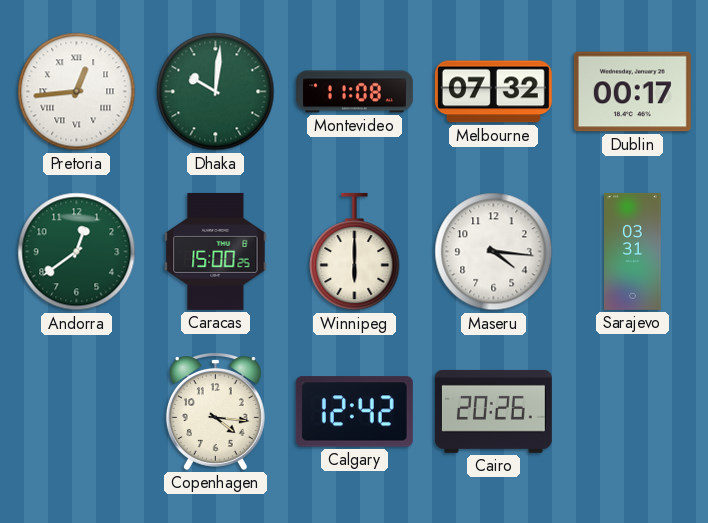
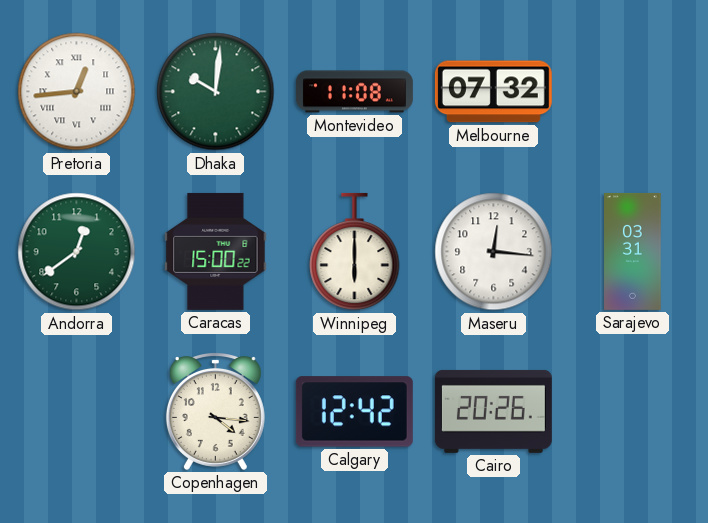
Dublin: 00:17 -> none
Caracas: 15:00:25 -> 15:00:22
Maseru: 4:16 -> 12:16
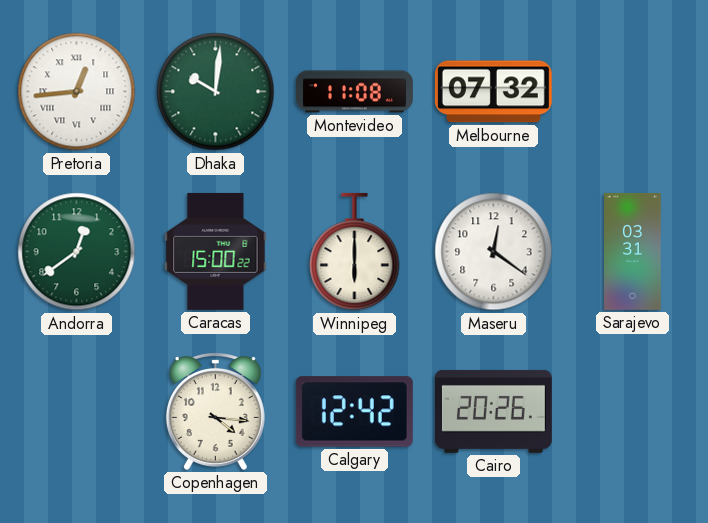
Maseru: 12:16 -> 12:21
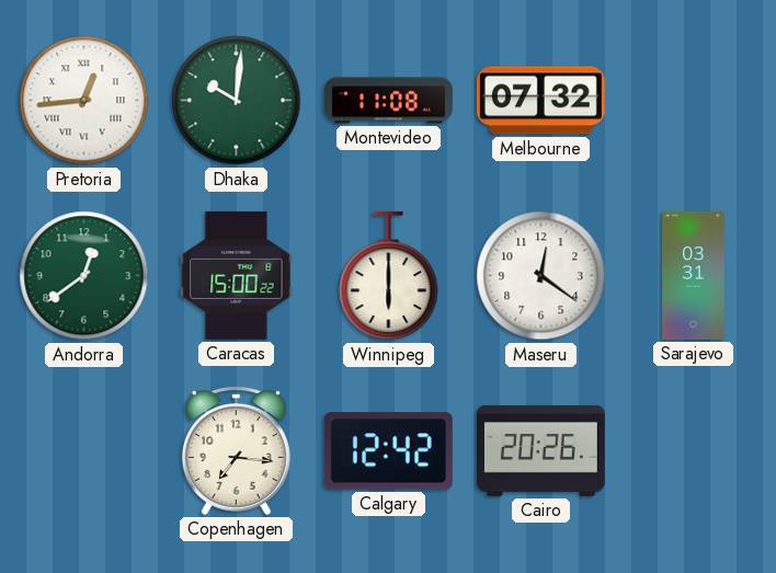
Copenhagen: 4:16 -> 7:16
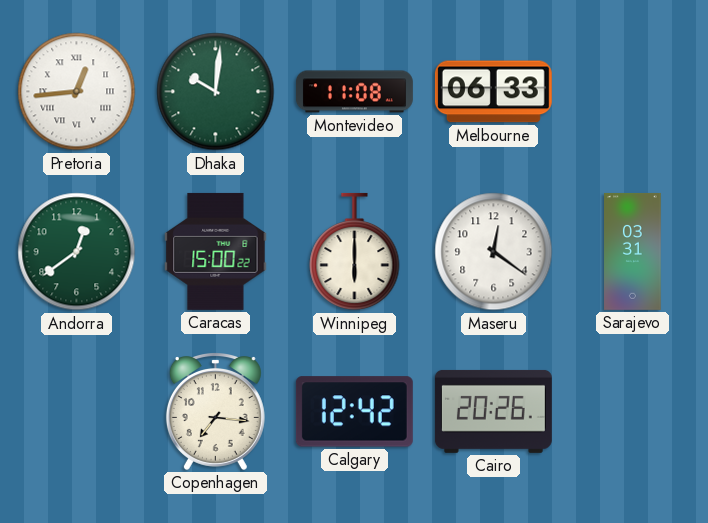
Melbourne: 07:32 -> 06:33
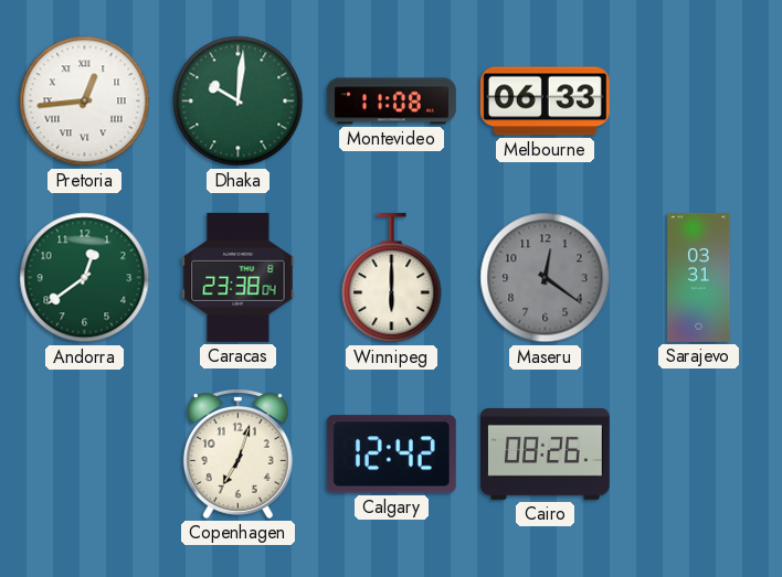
Caracas: 15:00 -> 23:38
Maseru dial: white -> grey
Copenhagen: 7:16 -> 7:03
Cairo: 20:26 -> 08:26
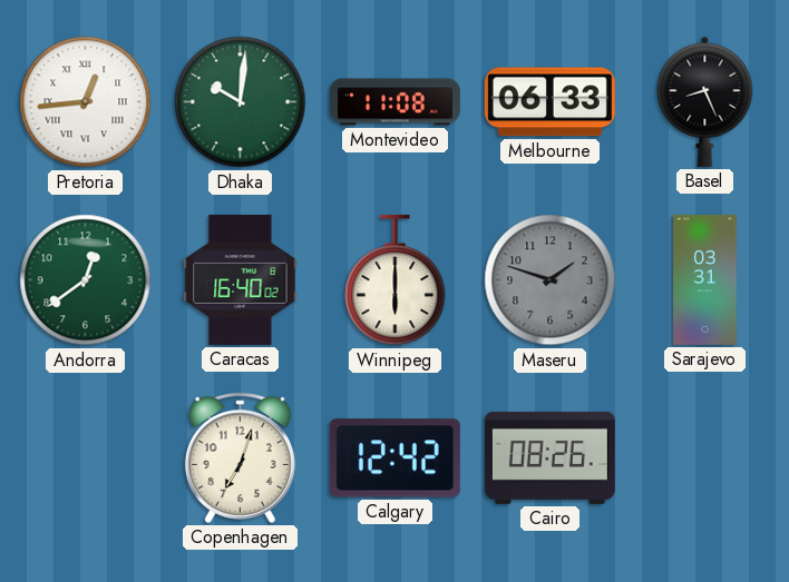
Basel: none -> 8:26
Caracas: 23:38 -> 16:40
Maseru: 12:21 -> 1:48
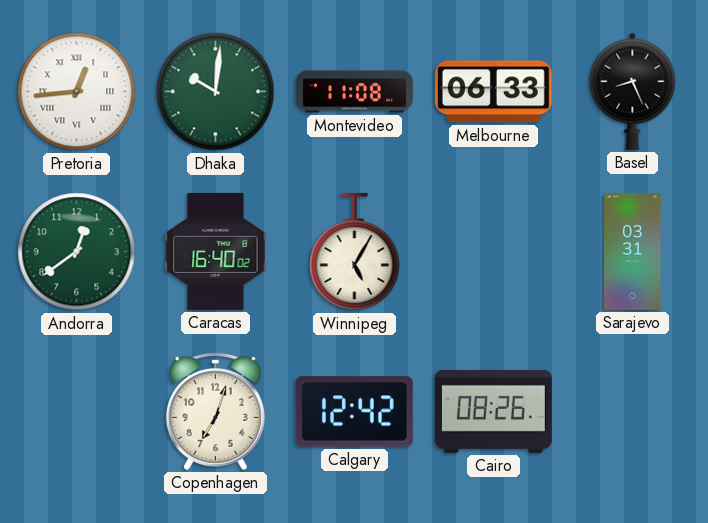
Winnipeg: 6:00 -> 5:05
Maseru: 1:48 -> none
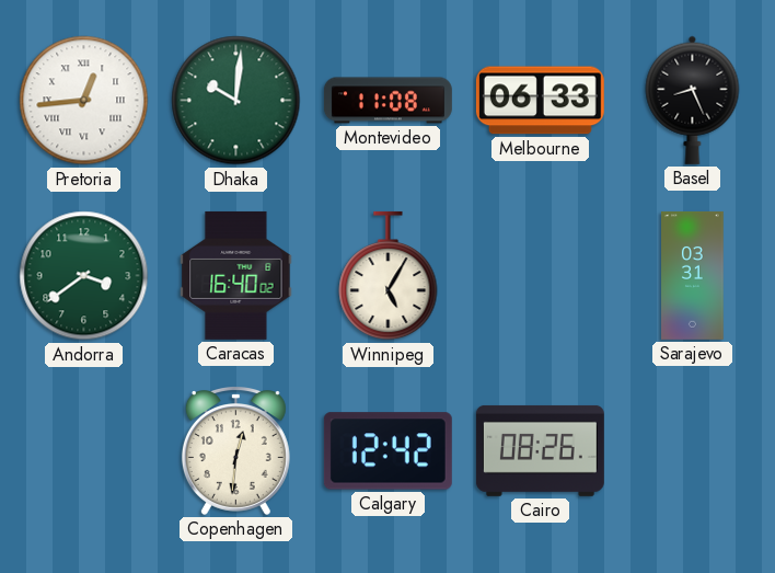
Andorra: 12:39 -> 3:39
Copenhagen: 7:03 -> 12:31
